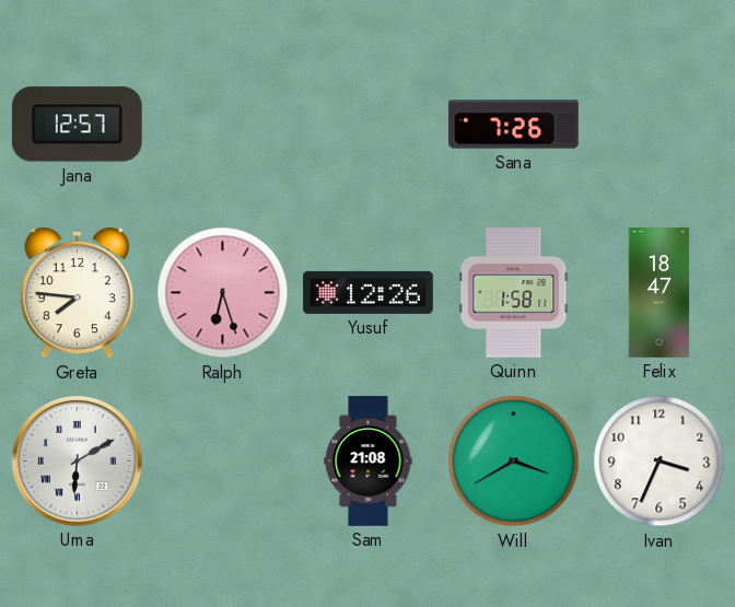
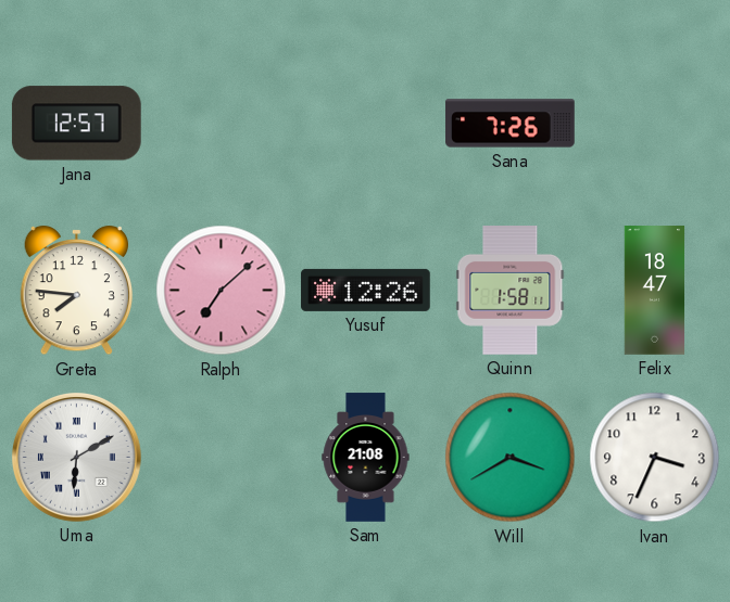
Ralph: 6:27 -> 7:08
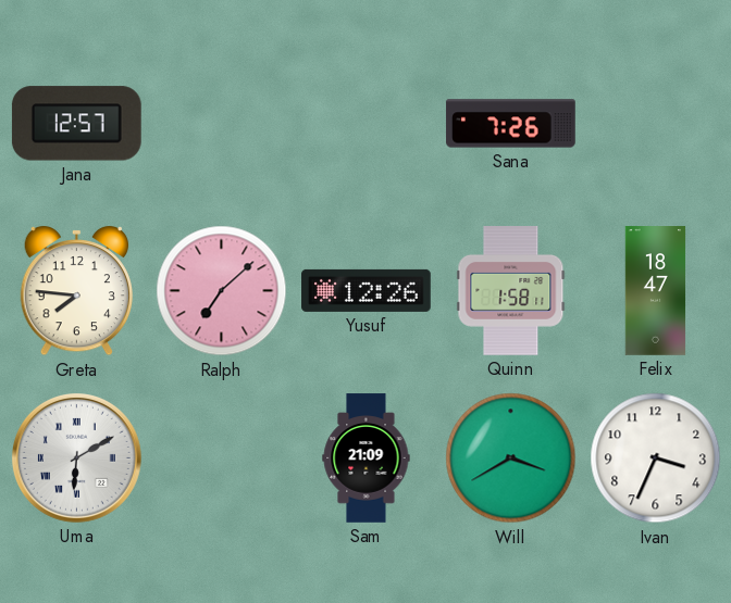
Sam: 21:08 -> 21:09
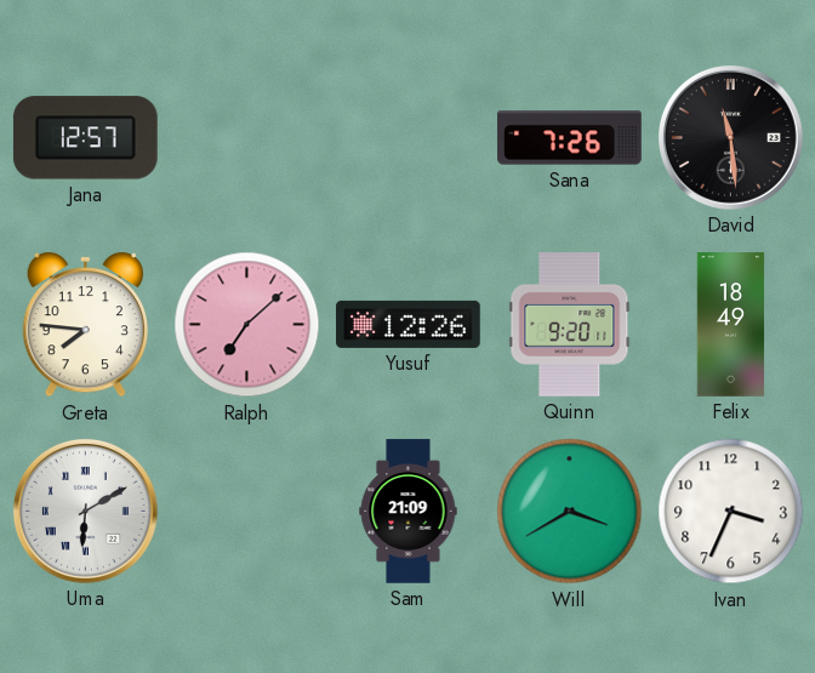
David: none -> 11:29
Quinn: 1:58 -> 9:20
Felix: 18:47 -> 18:49
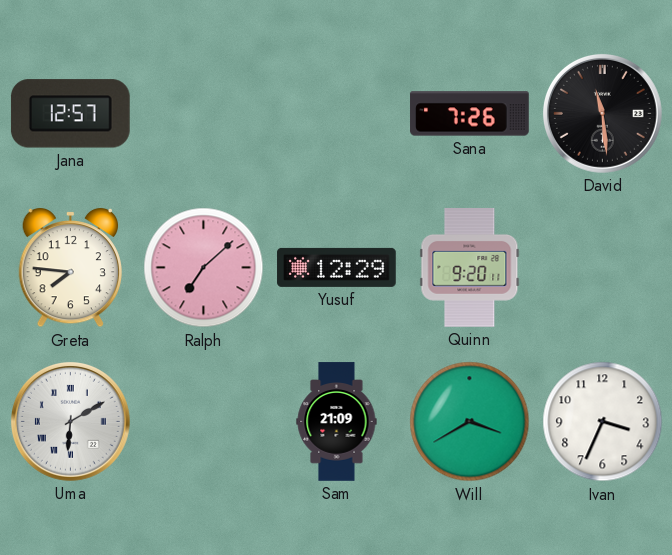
Yusuf: 12:26 -> 12:29
Felix: 18:49 -> none
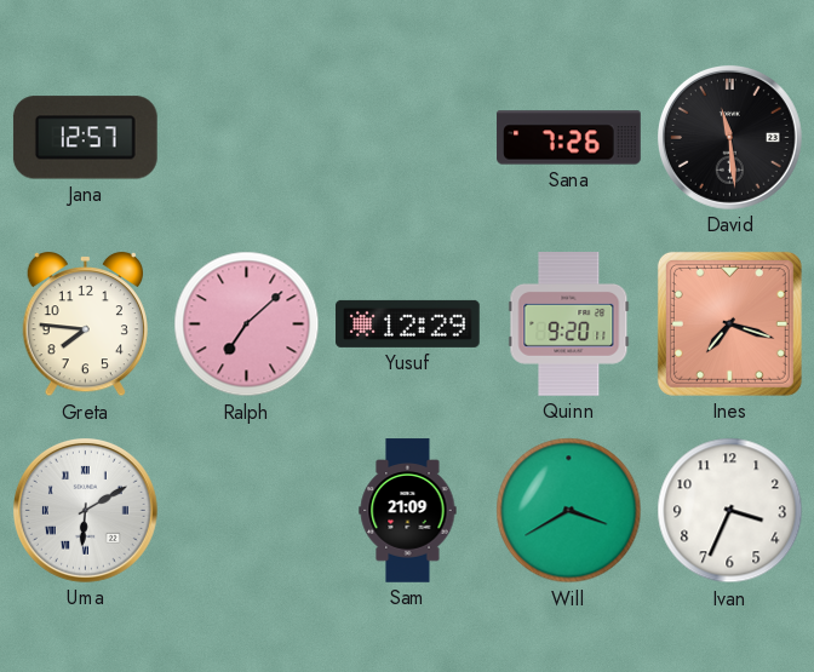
Ines: none -> 7:18
